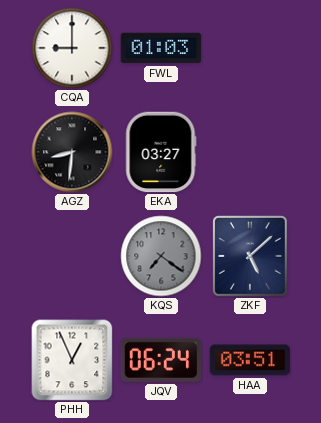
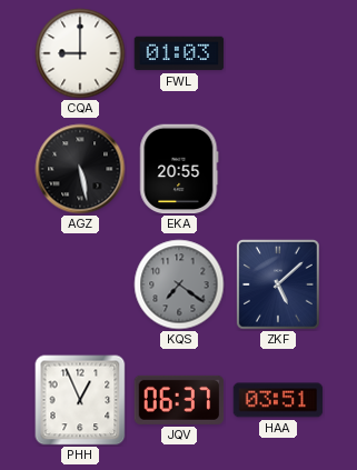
AGZ: 8:31 -> 5:28
EKA: 03:27 -> 20:55
JQV: 06:24 -> 06:37
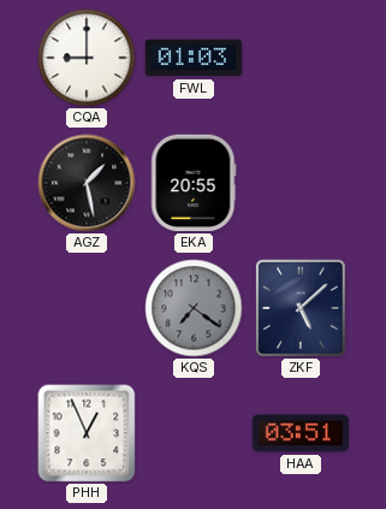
AGZ: 5:28 -> 1:28
JQV: 06:37 -> none
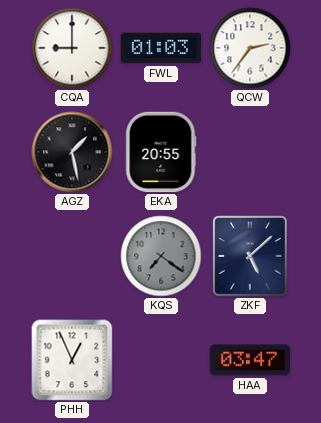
QCW: none -> 2:36
HAA: 03:51 -> 03:47
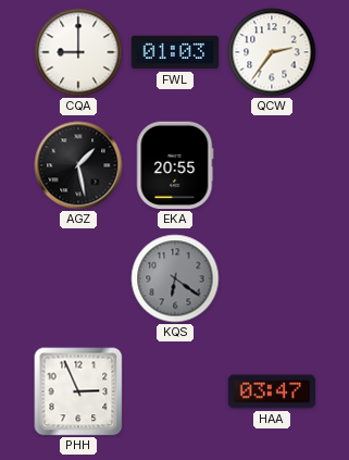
KQS: 7:21 -> 6:21
ZKF: 5:08 -> none
PHH: 12:56 -> 2:56
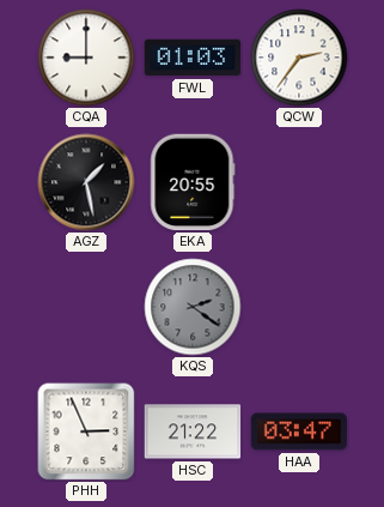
KQS: 6:21 -> 2:21
HSC: none -> 21:22
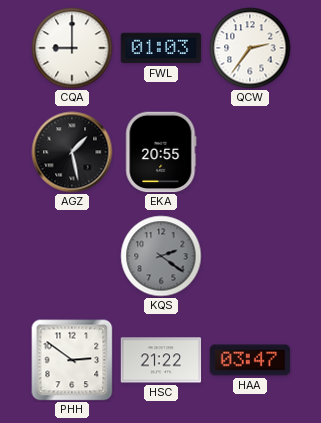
PHH: 2:56 -> 2:51
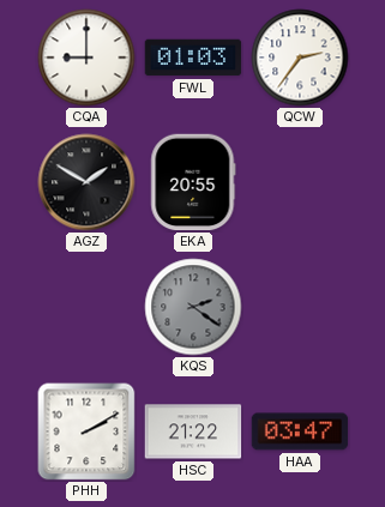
AGZ: 1:28 -> 1:50
PHH: 2:51 -> 2:10
